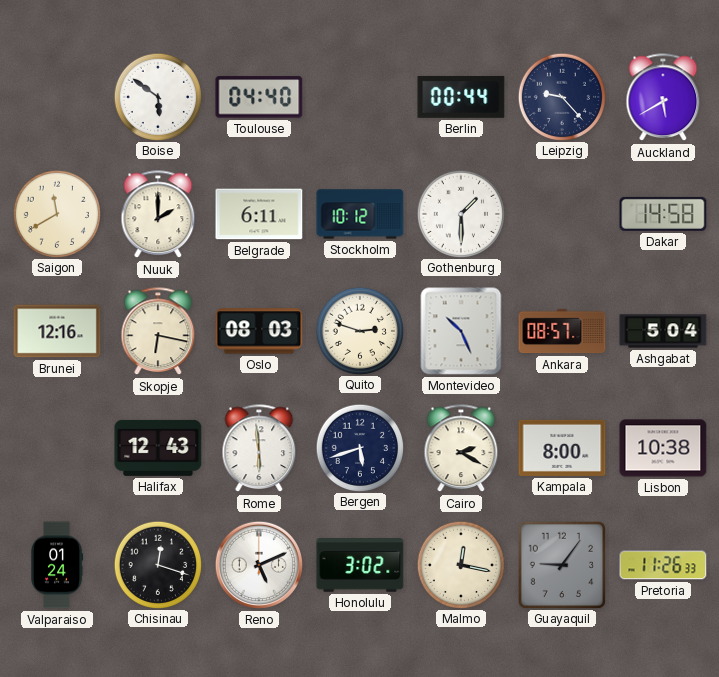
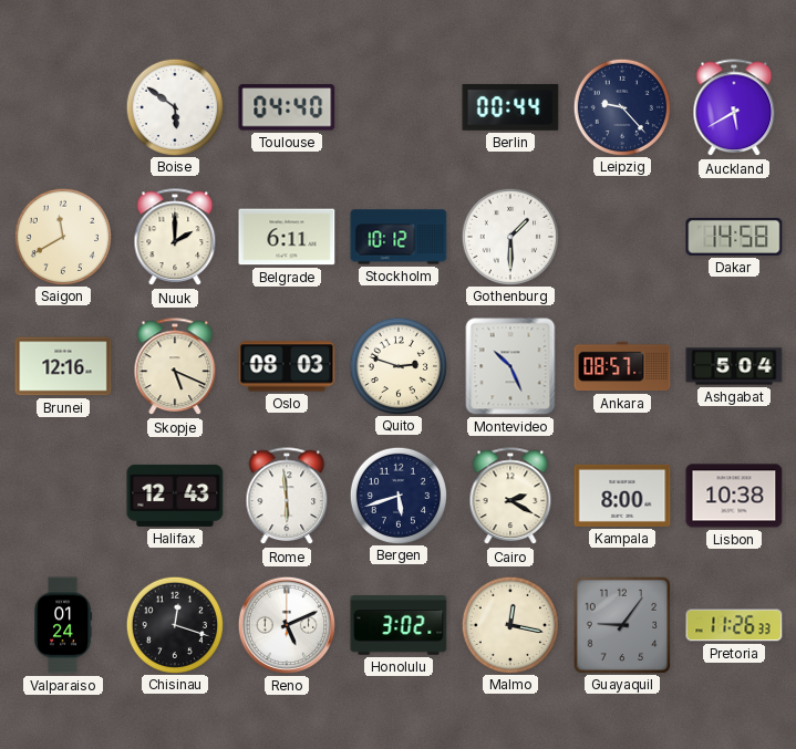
Skopje: 6:17 -> 5:19
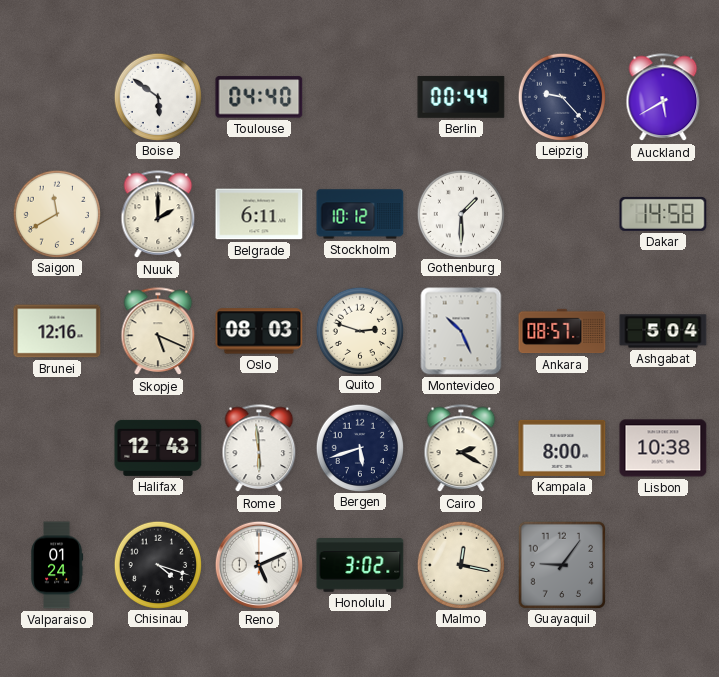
Chisinau: 12:18 -> 4:18
Pretoria: 11:26 -> none
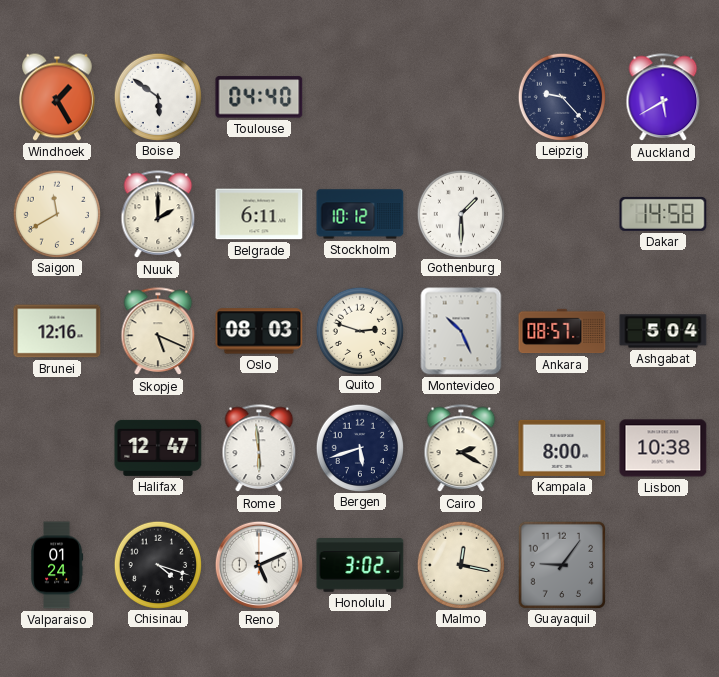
Windhoek: none -> 1:25
Berlin: 00:44 -> none
Halifax: 12:43 -> 12:47
